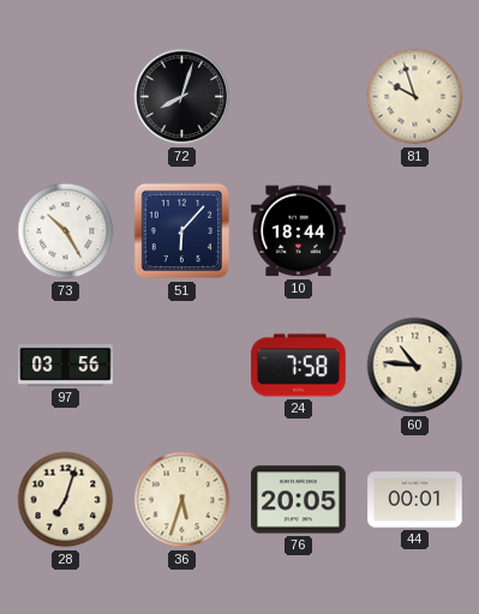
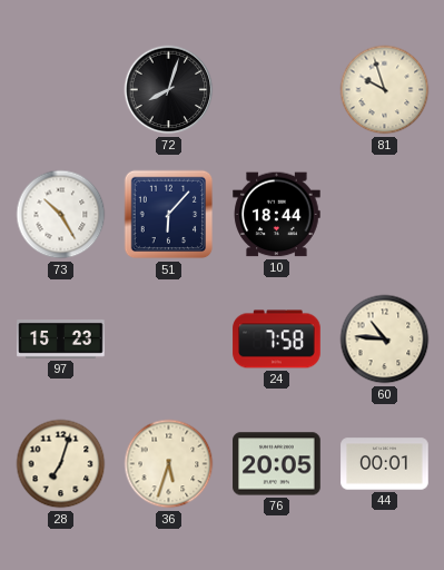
97: 03:56 -> 15:23
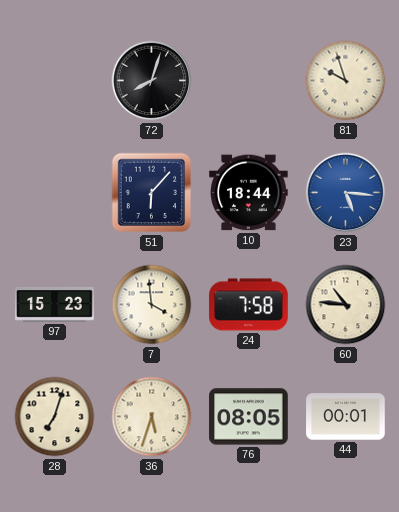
73: 10:25 -> none
23: none -> 5:16
7: none -> 3:59
76: 20:05 -> 08:05
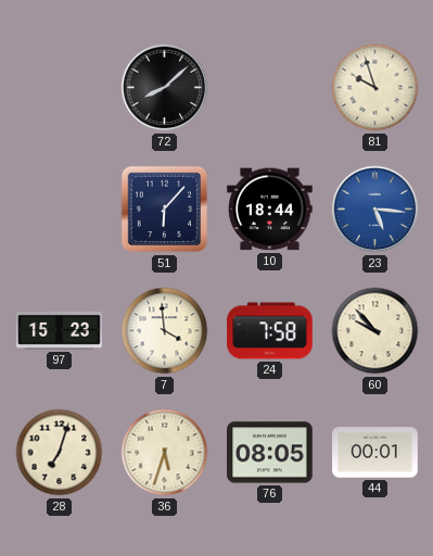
72: 8:03 -> 8:08
60: 10:46 -> 9:53
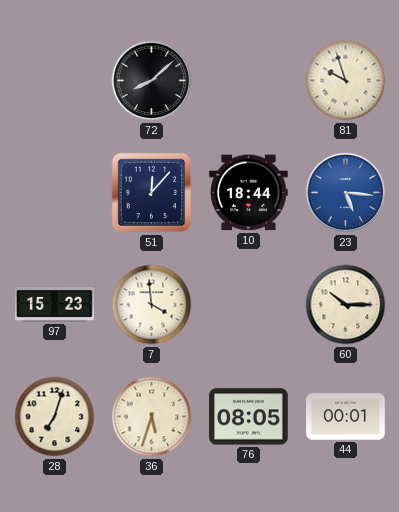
51: 6:07 -> 12:07
24: 7:58 -> none
60: 9:53 -> 10:15
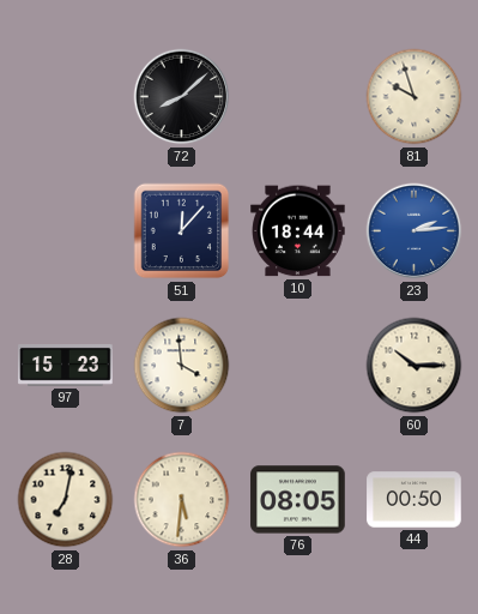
23: 5:16 -> 2:14
28: 7:03 -> 7:02
36: 5:33 -> 5:31
44: 00:01 -> 00:50
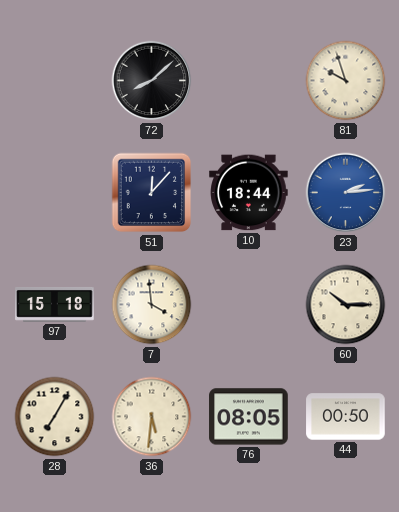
97: 15:23 -> 15:18
28: 7:02 -> 7:05
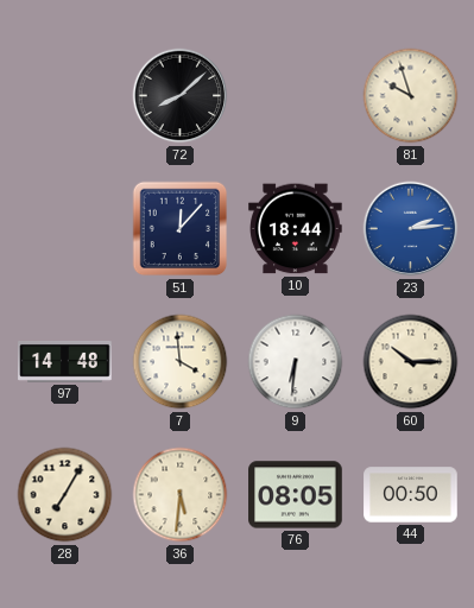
97: 15:18 -> 14:48
9: none -> 6:31
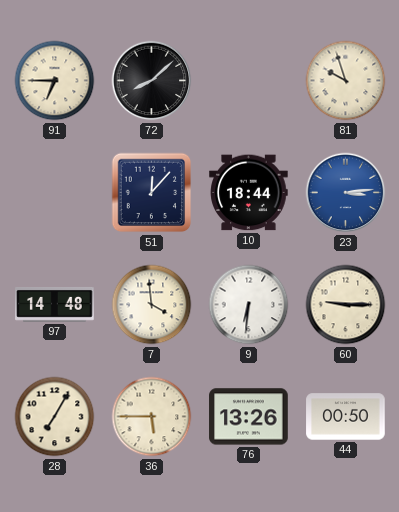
91: none -> 6:45
23: 2:14 -> 3:14
60: 10:15 -> 9:15
36: 5:31 -> 5:45
76: 08:05 -> 13:26
